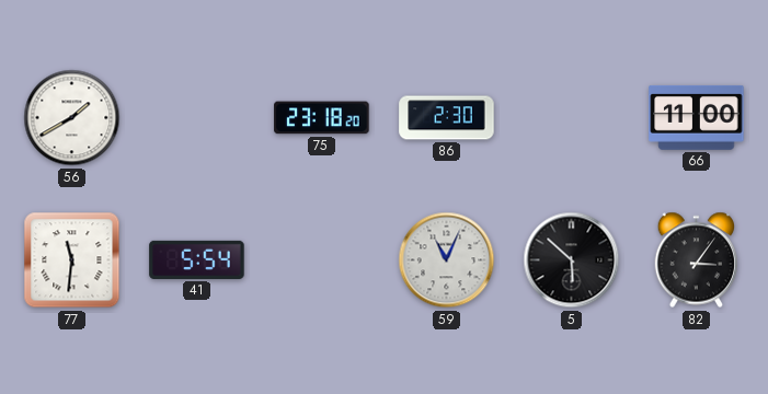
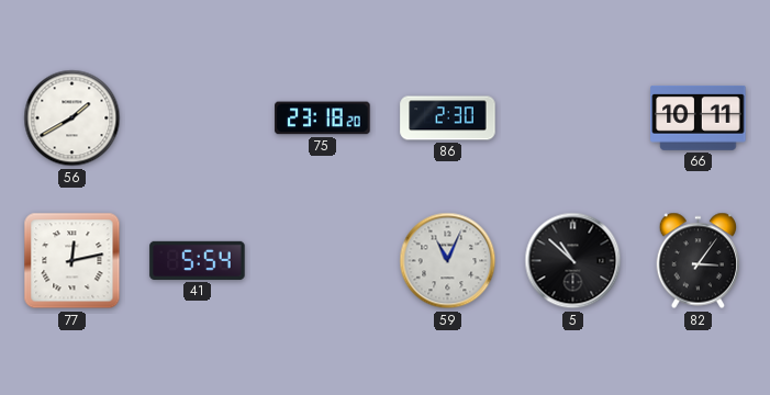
66: 11:00 -> 10:11
77: 11:31 -> 12:13
5: 5:52 -> 10:52
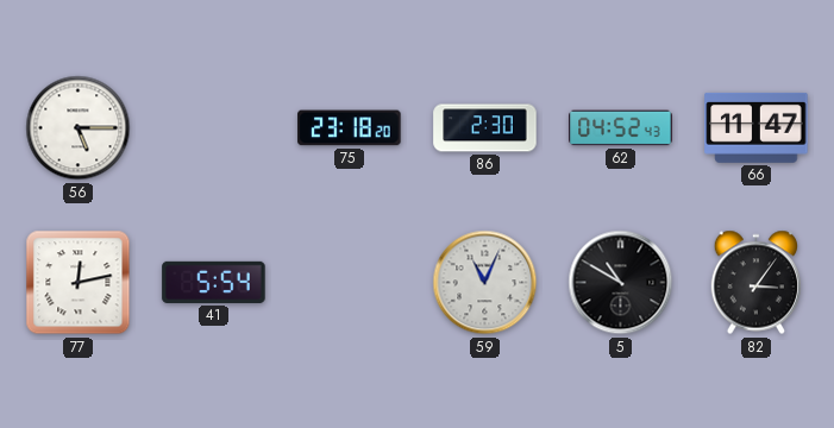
56: 1:40 -> 5:15
62: none -> 04:52
66: 10:11 -> 11:47
5: 10:52 -> 10:50
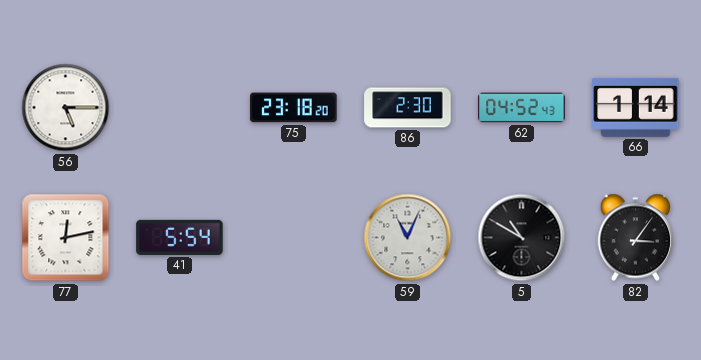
66: 11:47 -> 1:14
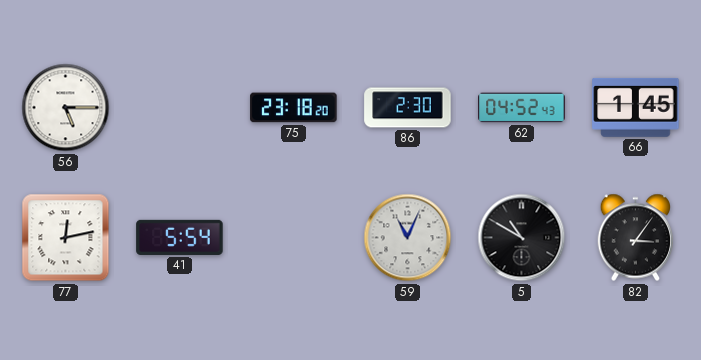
66: 1:14 -> 1:45
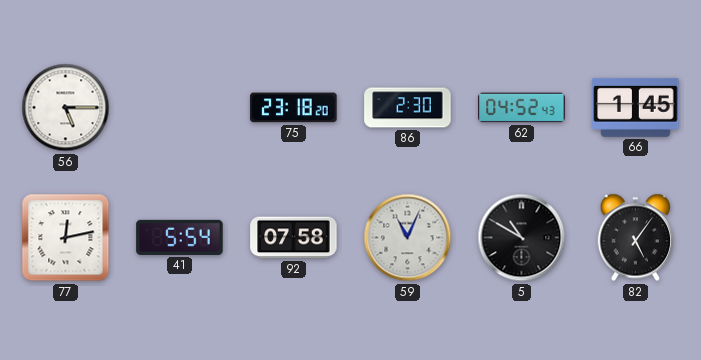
92: none -> 07:58
82: 3:06 -> 5:06
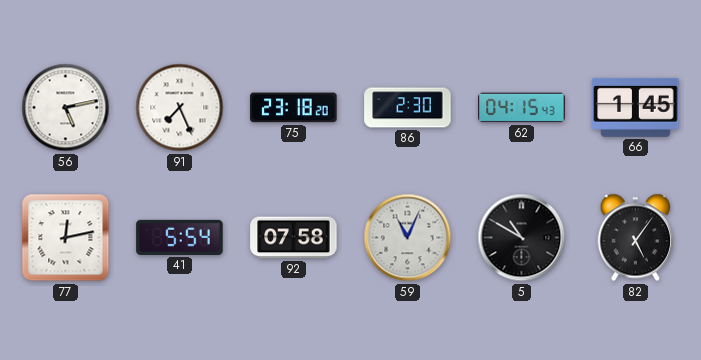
56: 5:15 -> 5:13
91: none -> 7:26
62: 04:52 -> 04:15
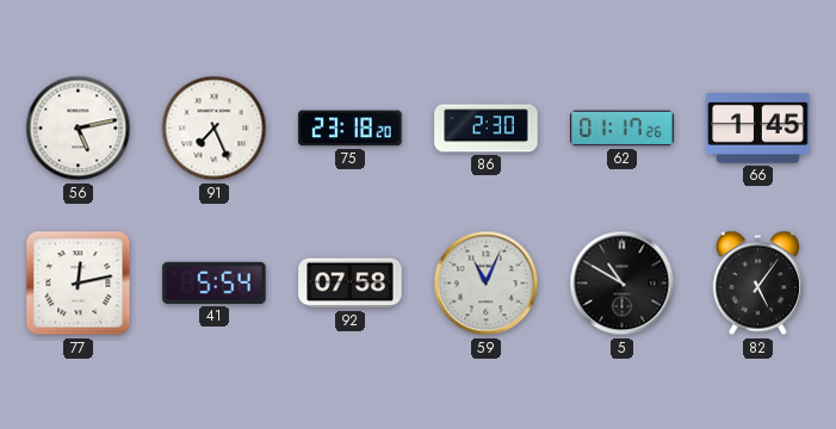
62: 04:15 -> 01:17
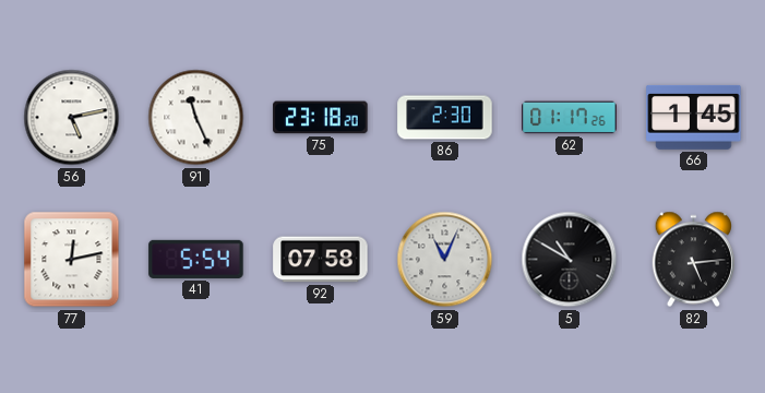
91: 7:26 -> 11:26
82: 5:06 -> 5:14
